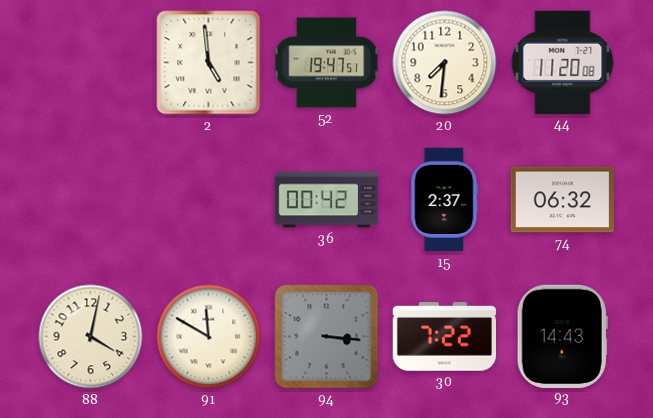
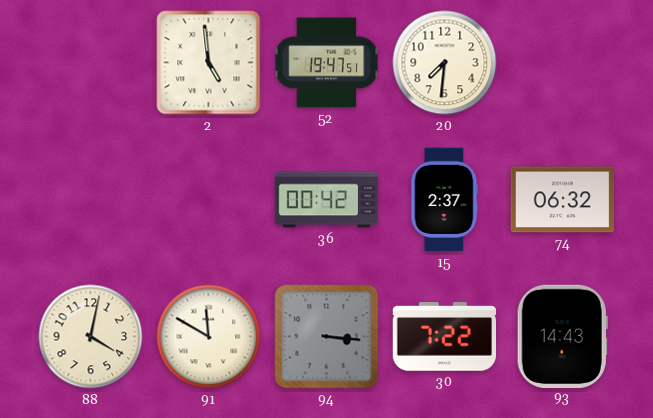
44: 11:20 -> none
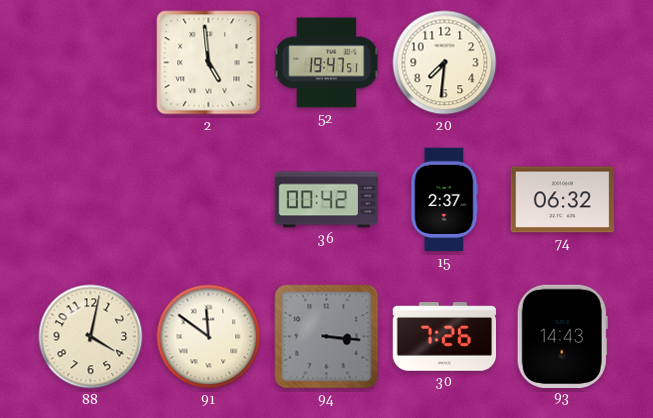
91: 11:50 -> 11:51
30: 7:22 -> 7:26
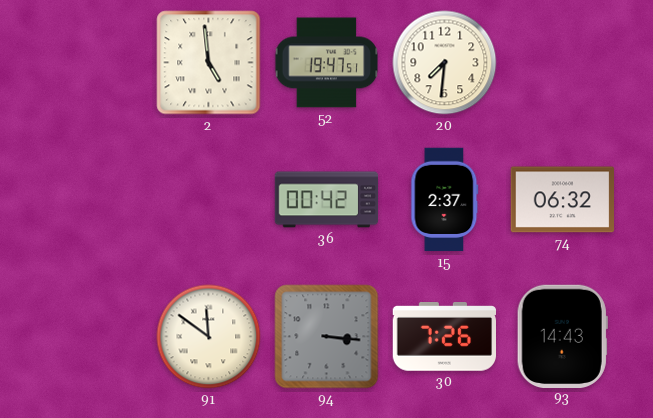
88: 4:02 -> none
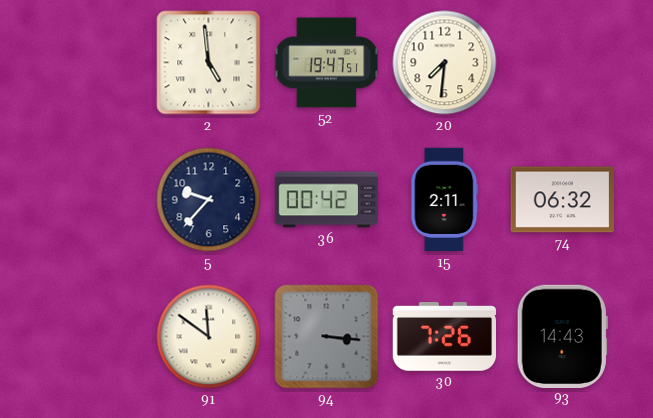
5: none -> 9:37
15: 2:37 -> 2:11
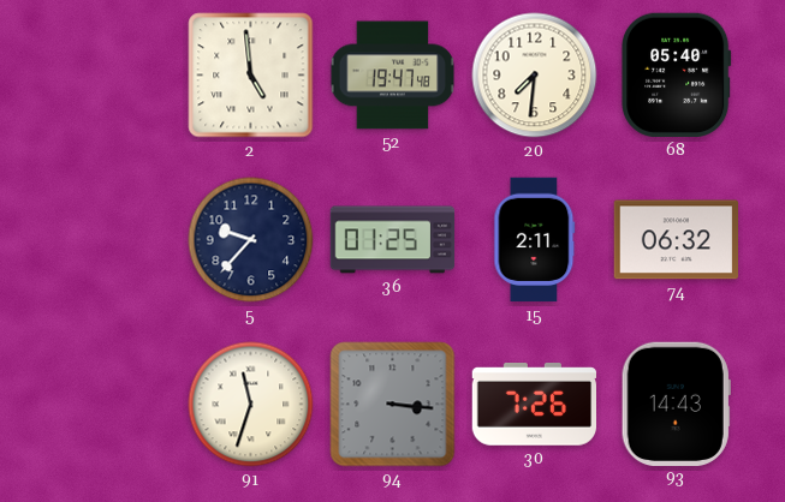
52: 19:47:51 -> 19:47:48
68: none -> 05:40
36: 00:42 -> 01:25
91: 11:51 -> 11:33
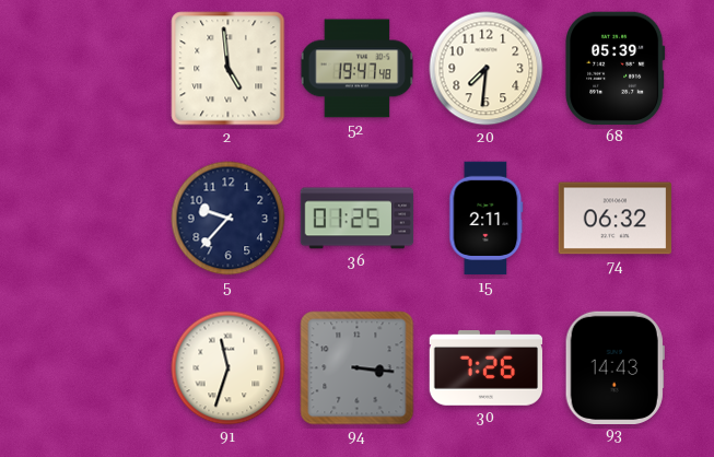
68: 05:40 -> 05:39
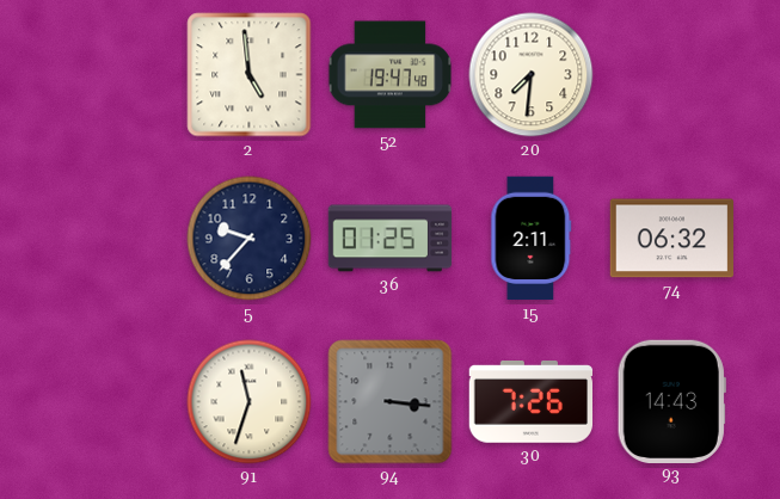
68: 05:39 -> none
